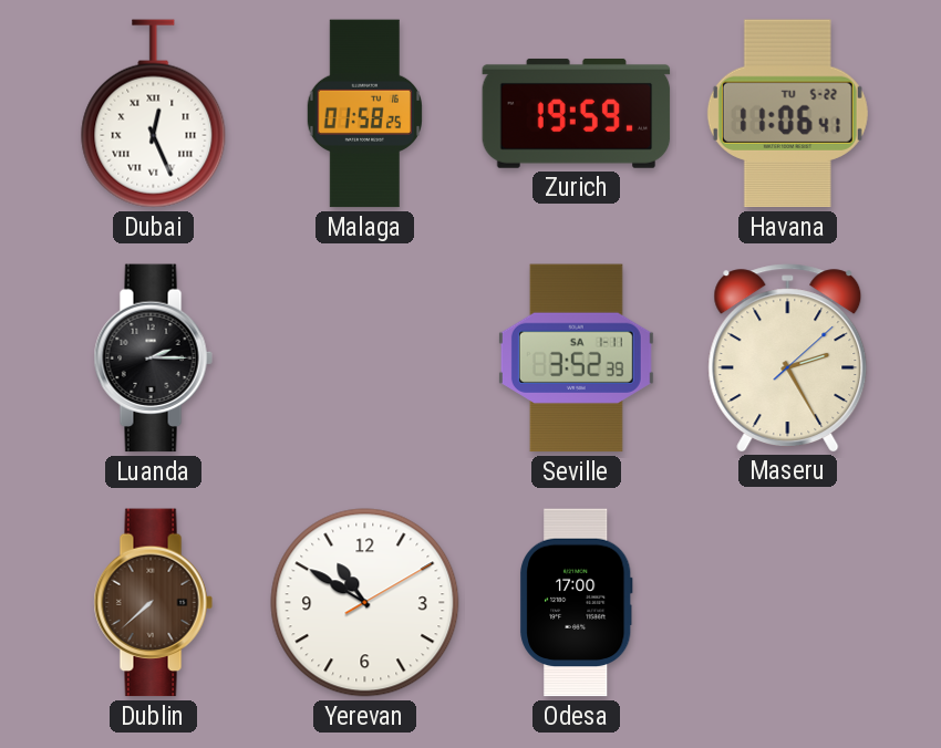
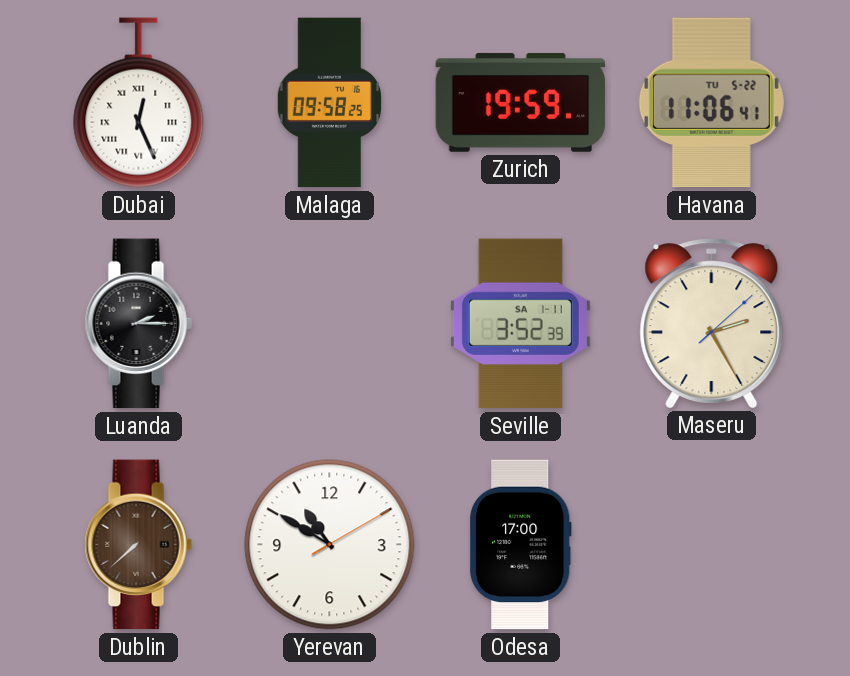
Malaga: 01:58 -> 09:58
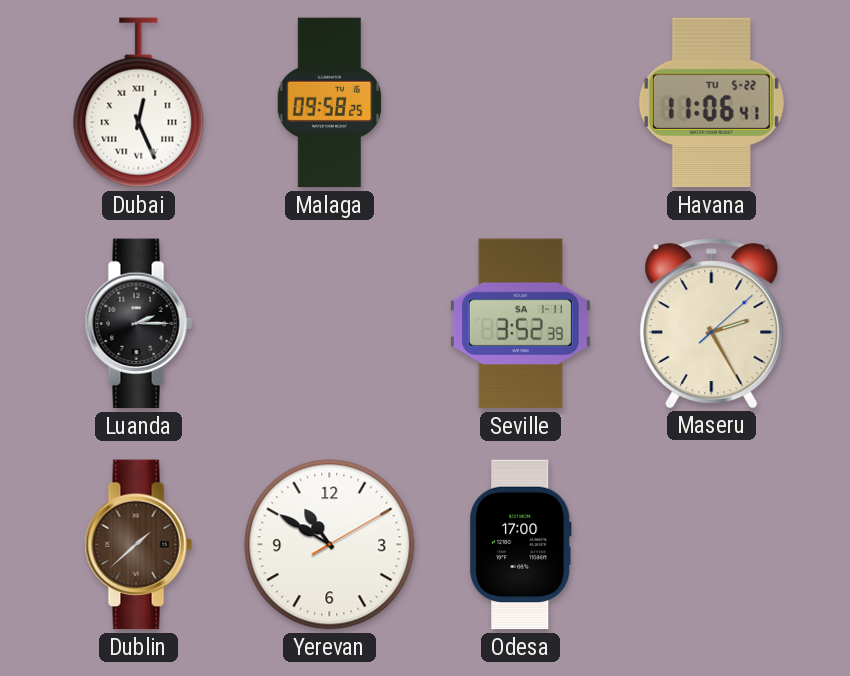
Zurich: 19:59 -> none
Dublin: 7:38 -> 1:38
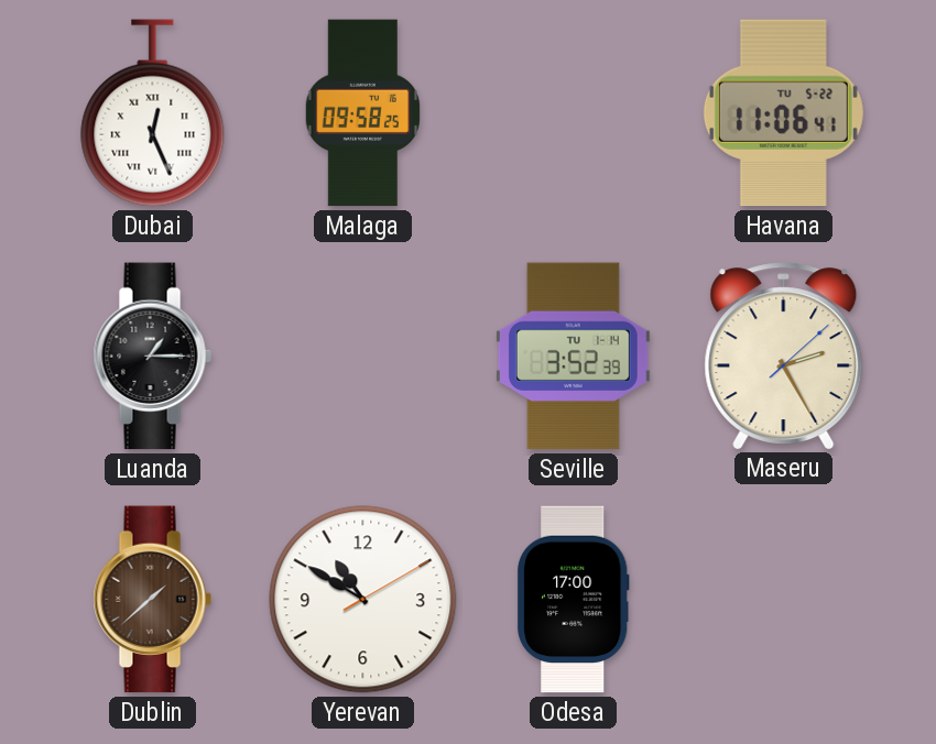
Luanda: 2:15 -> 1:15
Seville date: SA 1-11 -> TU 1-14
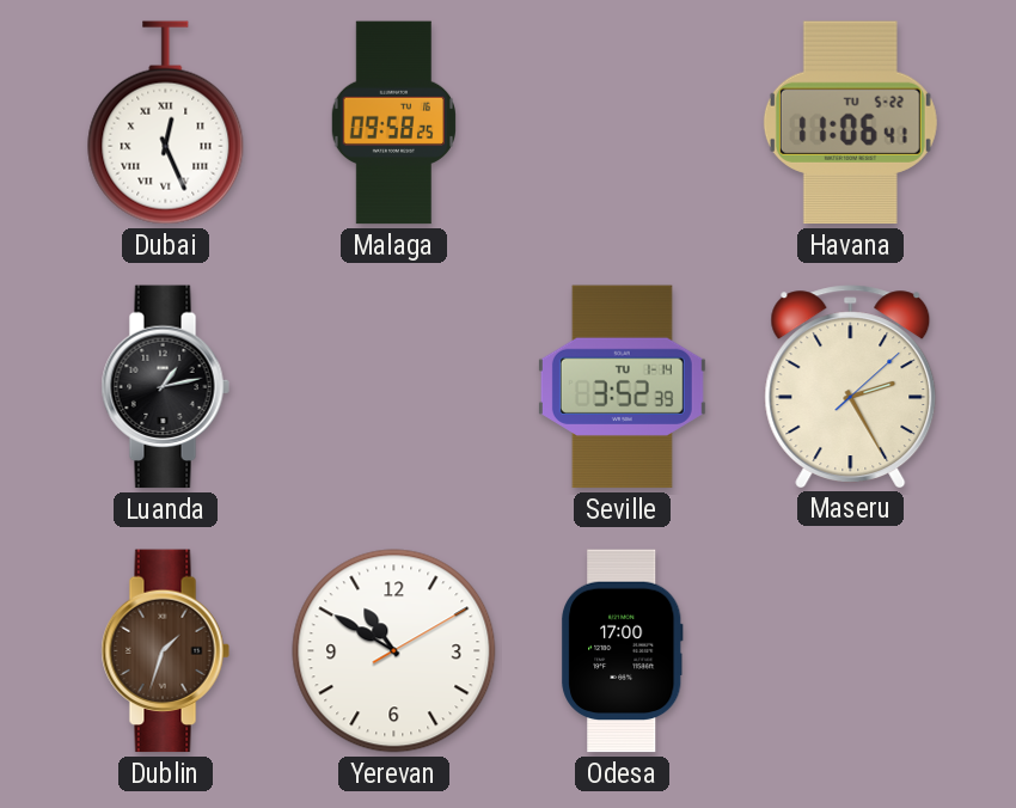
Luanda: 1:15 -> 1:13
Dublin: 1:38 -> 1:33
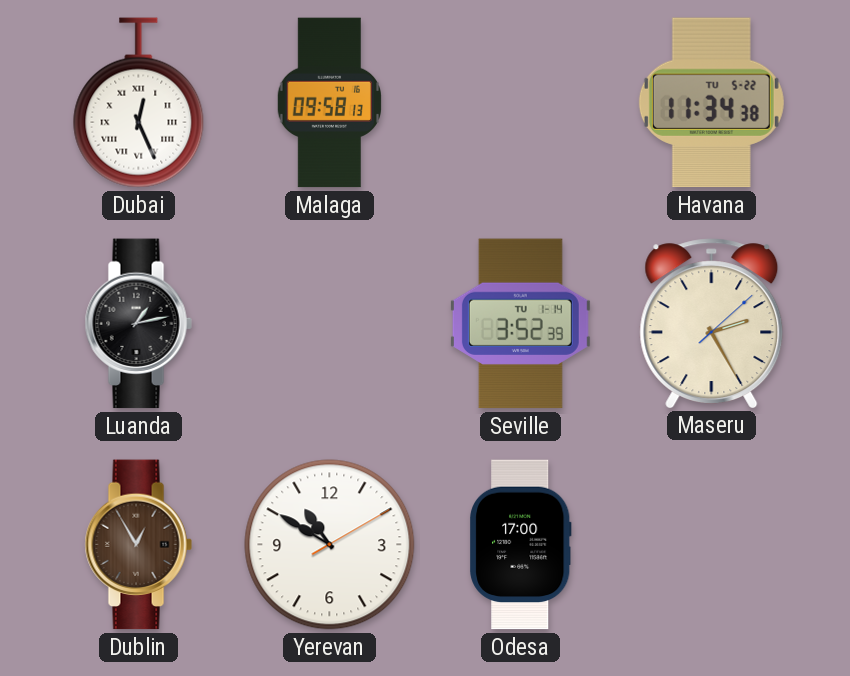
Malaga: 09:58:25 -> 09:58:13
Havana: 11:06 -> 11:34
Dublin: 1:33 -> 12:55
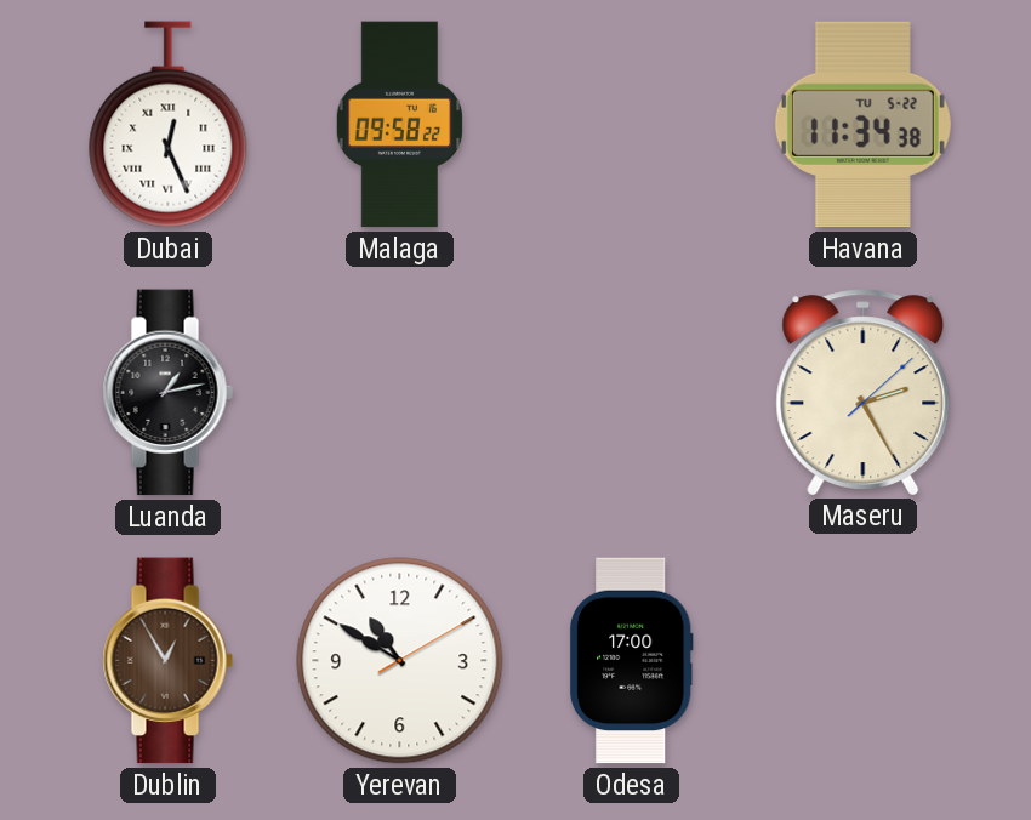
Malaga: 09:58:13 -> 09:58:22
Seville: 3:52 -> none
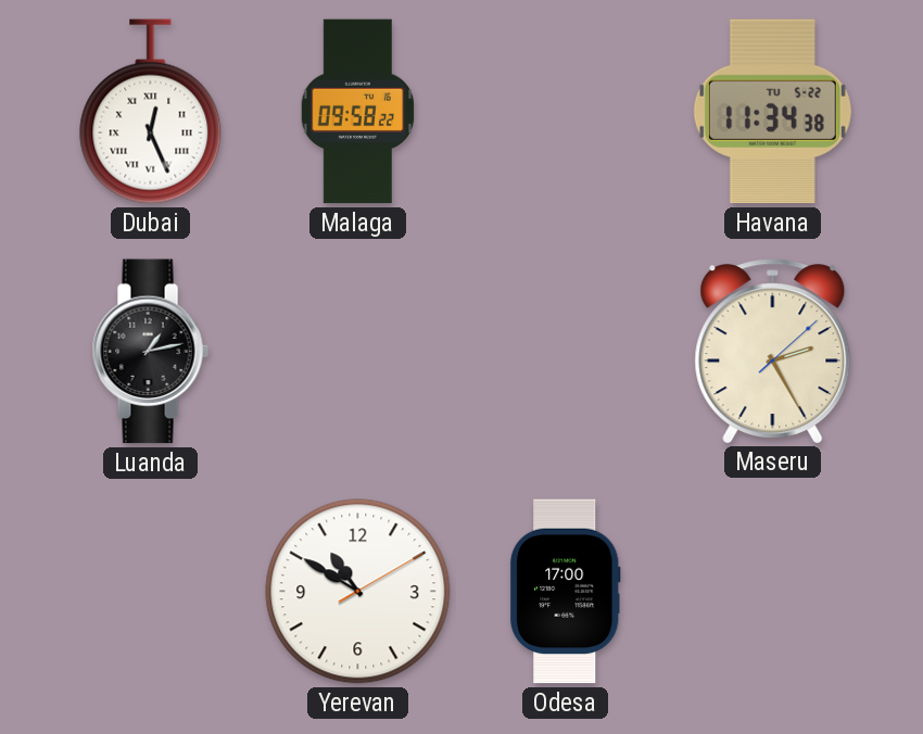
Dublin: 12:55 -> none
